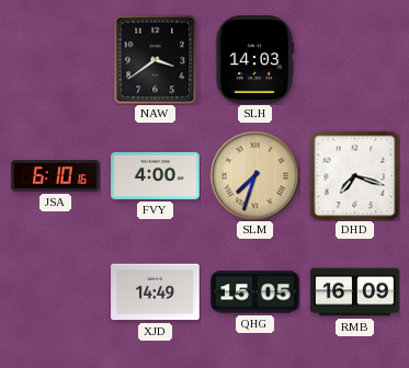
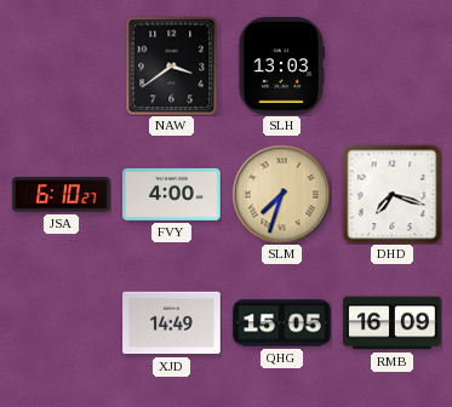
SLH: 14:03 -> 13:03
JSA: 6:10:16 -> 6:10:27
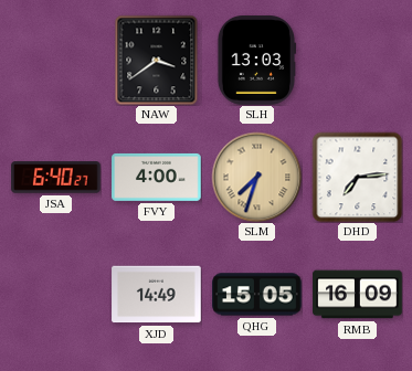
JSA: 6:10 -> 6:40
DHD: 7:18 -> 7:14
